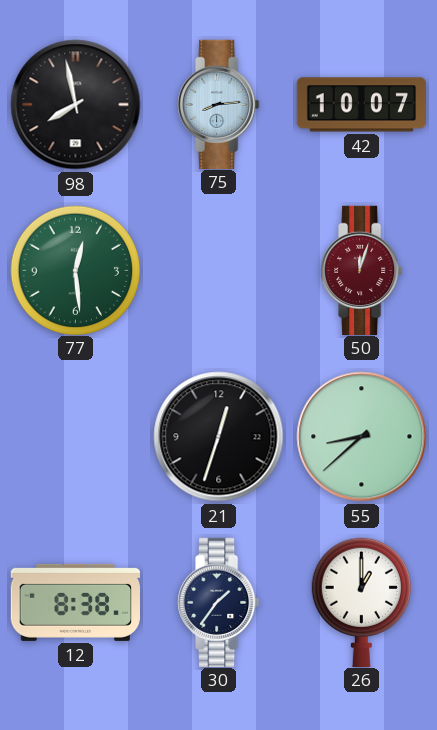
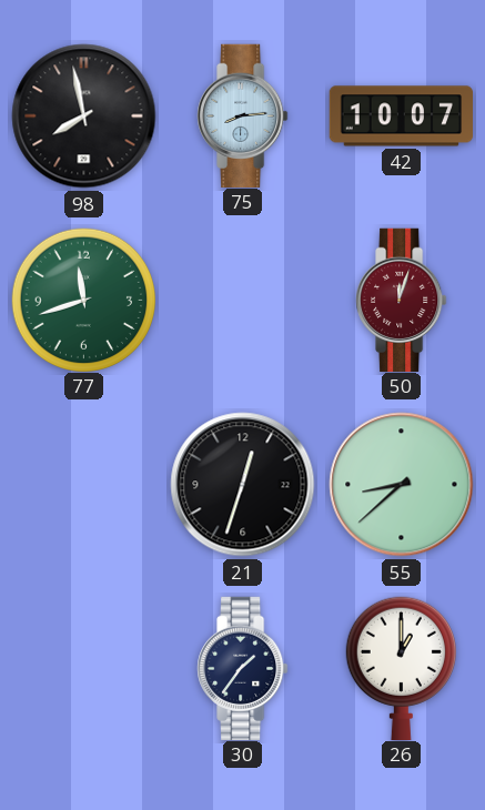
77: 12:29 -> 11:42
12: 8:38 -> none
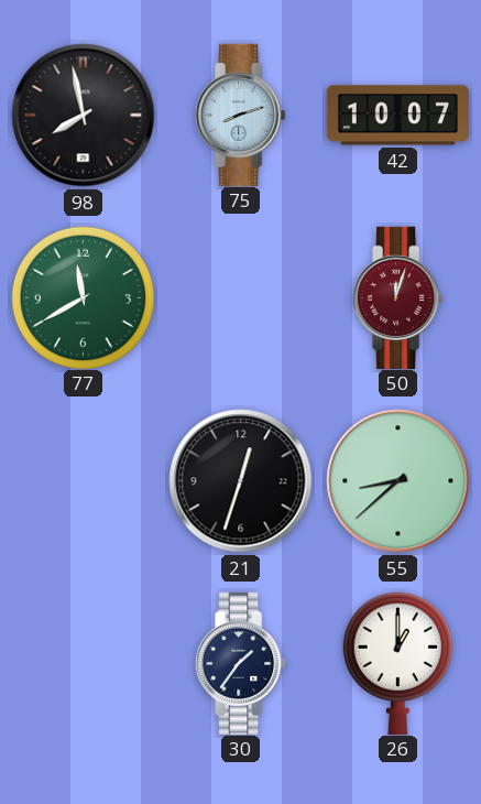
75: 8:14 -> 8:12
77: 11:42 -> 11:40
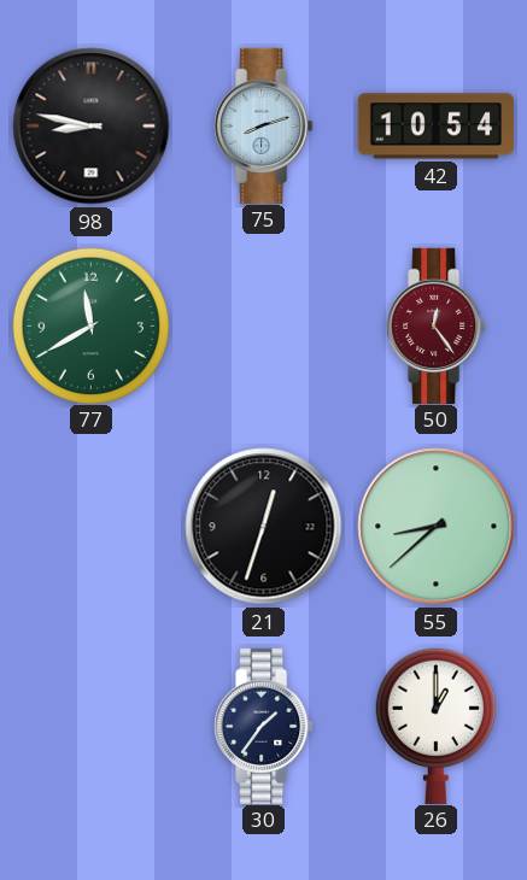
98: 7:58 -> 8:47
42: 10:07 -> 10:54
50: 12:03 -> 12:24
